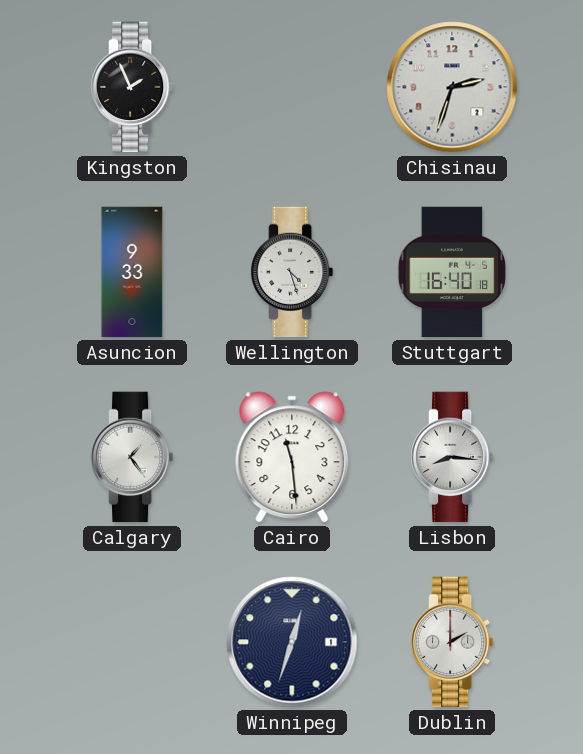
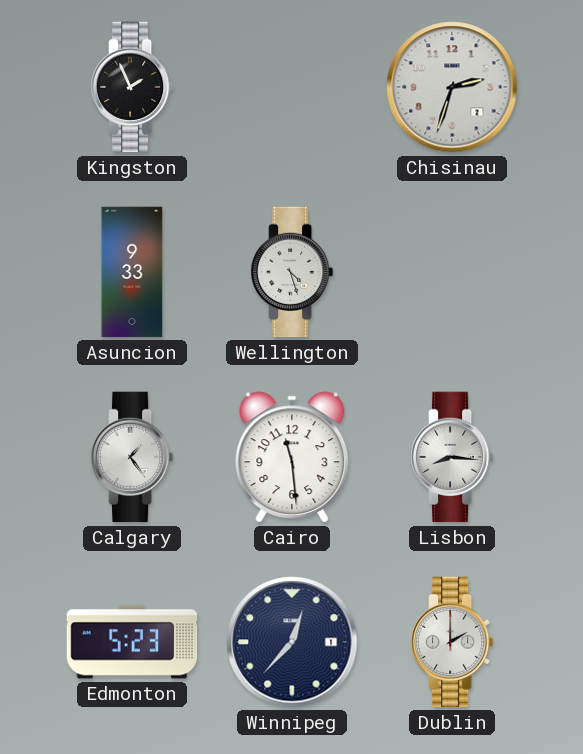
Stuttgart: 16:40 -> none
Edmonton: none -> 5:23
Winnipeg: 12:33 -> 12:37
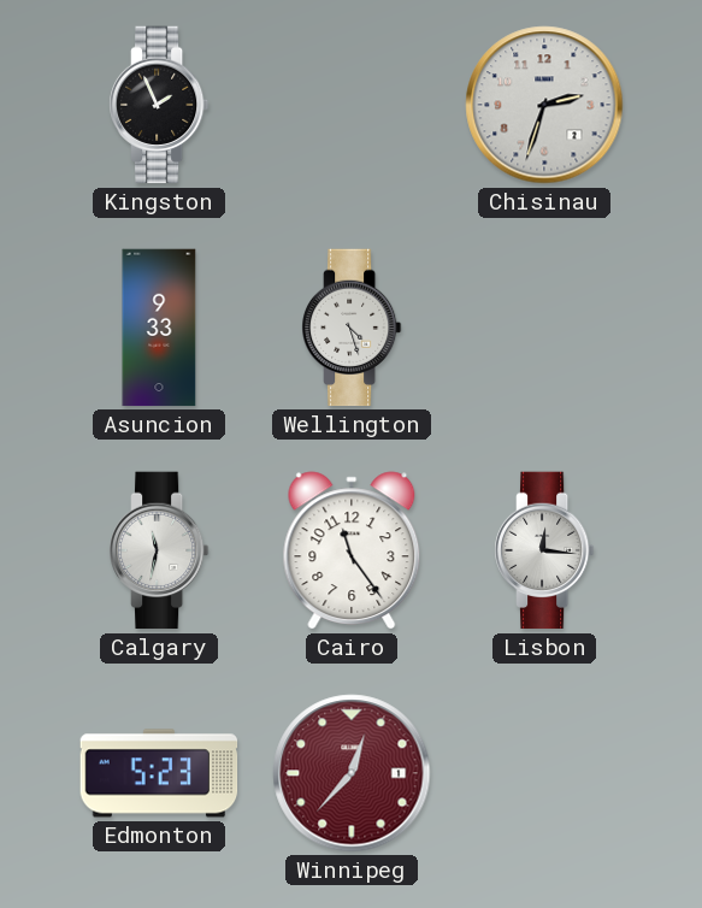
Calgary: 1:24 -> 11:32
Cairo: 11:29 -> 11:24
Lisbon: 8:16 -> 12:16
Winnipeg dial: navy -> burgundy
Dublin: 2:00 -> none
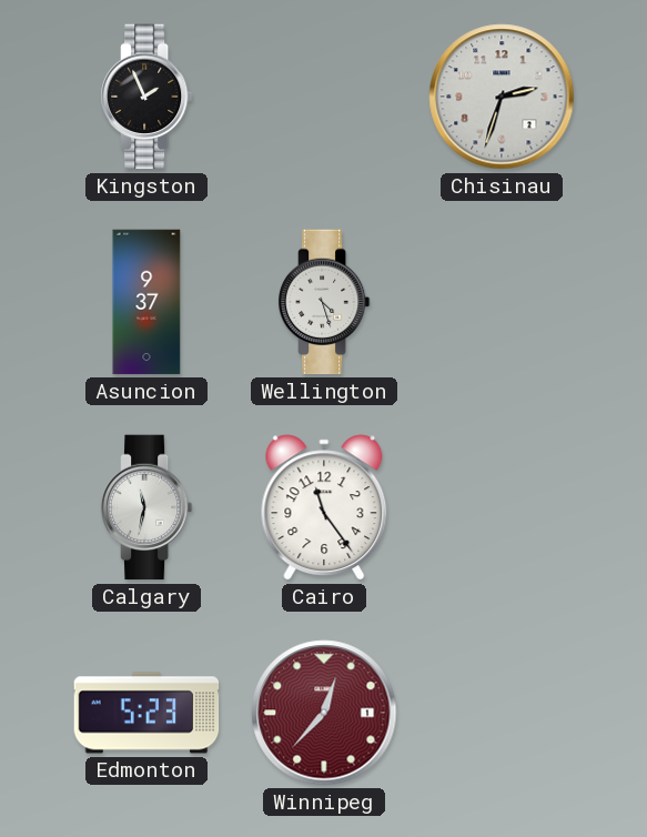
Asuncion: 9:33 -> 9:37
Lisbon: 12:16 -> none
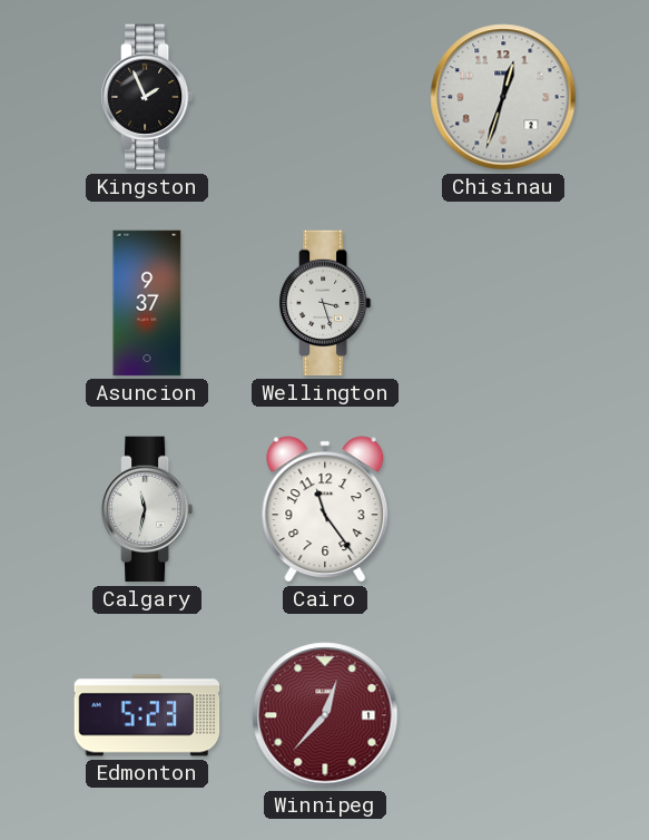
Chisinau: 2:33 -> 12:33
Wellington: 4:27 -> 3:27
